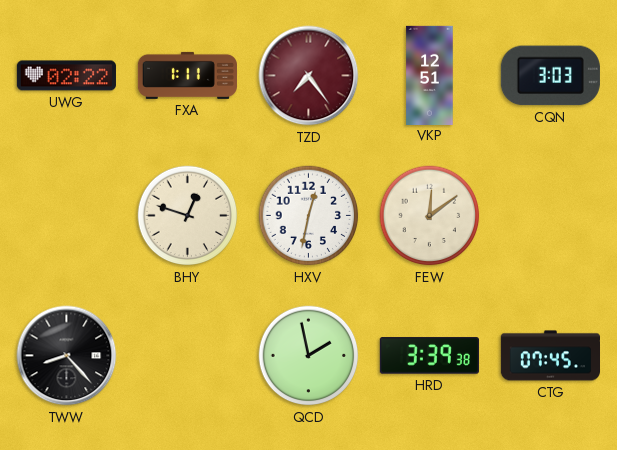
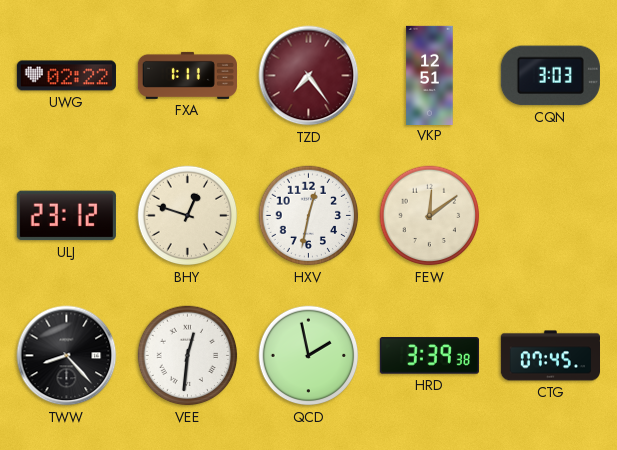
ULJ: none -> 23:12
VEE: none -> 12:31
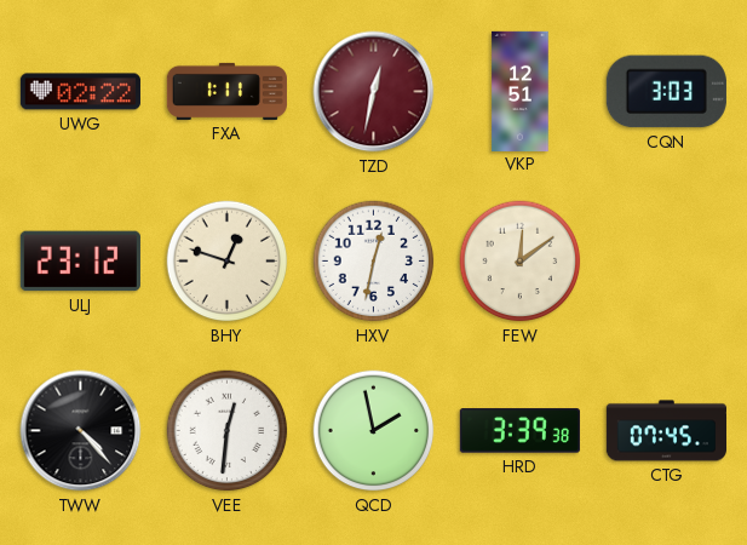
TZD: 7:24 -> 12:32
TWW: 8:23 -> 4:23
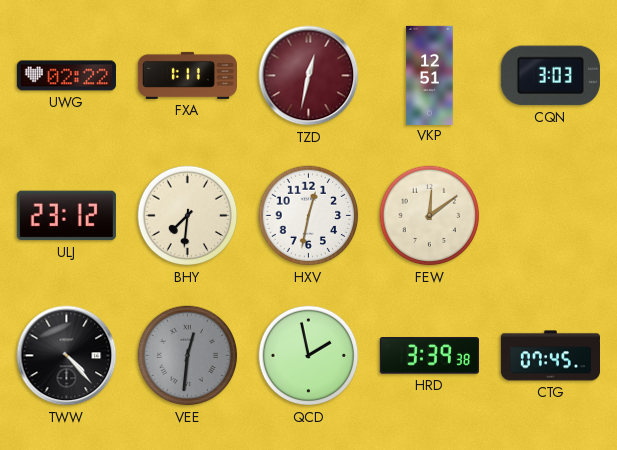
BHY: 12:48 -> 7:31
VEE dial: white -> grey
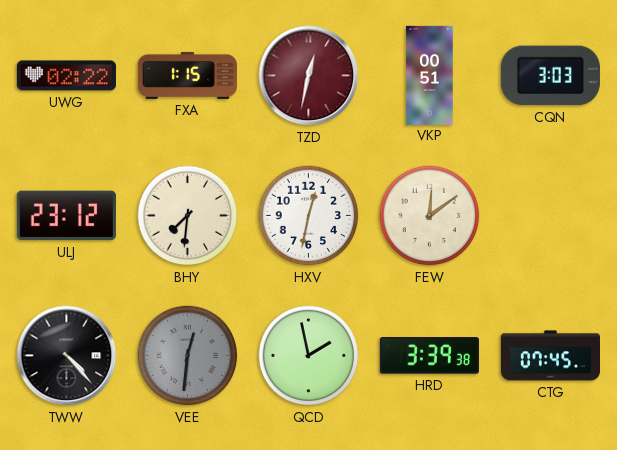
FXA: 1:11 -> 1:15
VKP: 12:51 -> 00:51
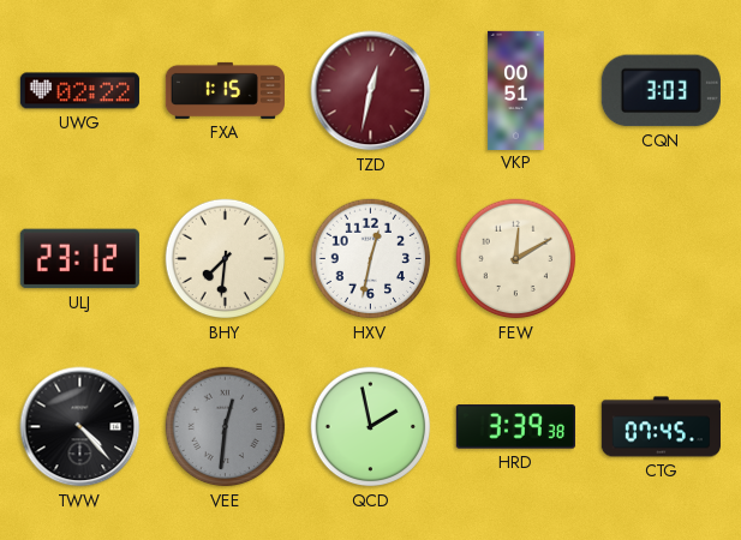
FEW: 12:09 -> 12:10
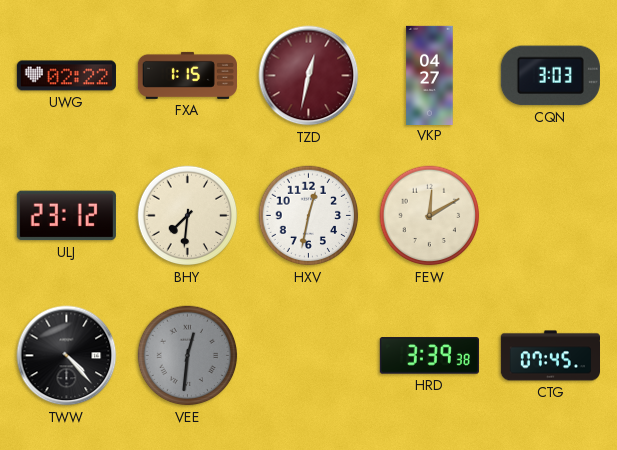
VKP: 00:51 -> 04:27
QCD: 1:58 -> none
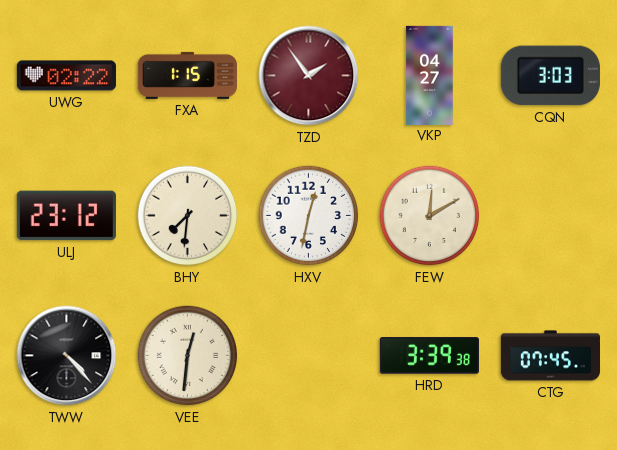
TZD: 12:32 -> 1:54
VEE dial: grey -> cream
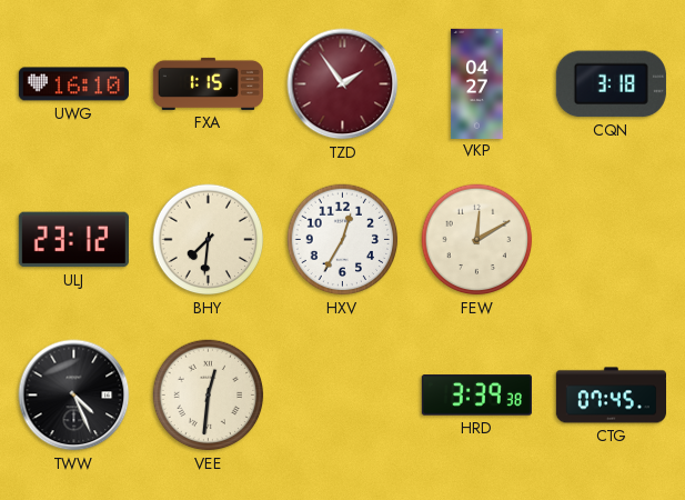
UWG: 02:22 -> 16:10
CQN: 3:03 -> 3:18
HXV: 12:32 -> 12:35
TWW: 4:23 -> 4:26
